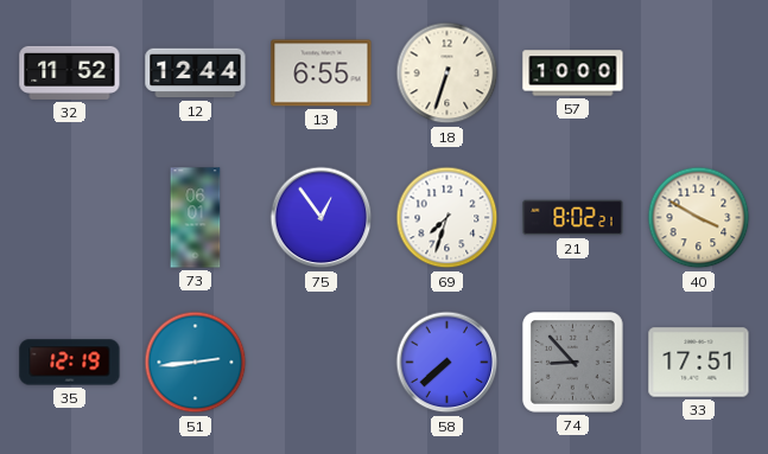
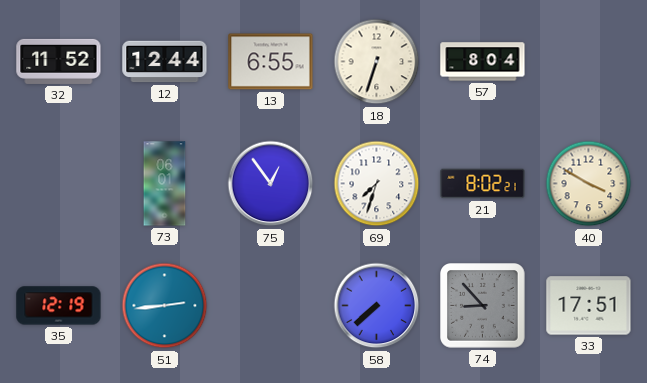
57: 10:00 -> 8:04
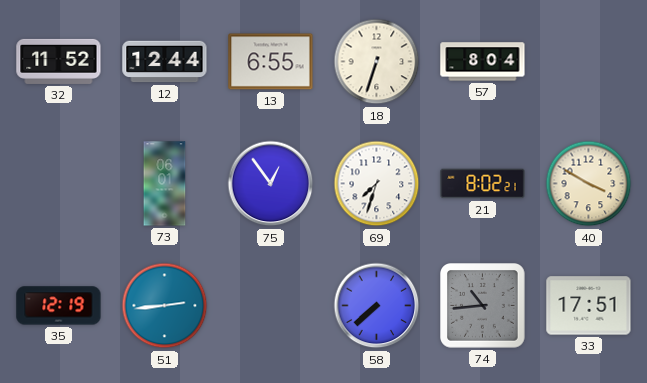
74: 8:53 -> 10:44
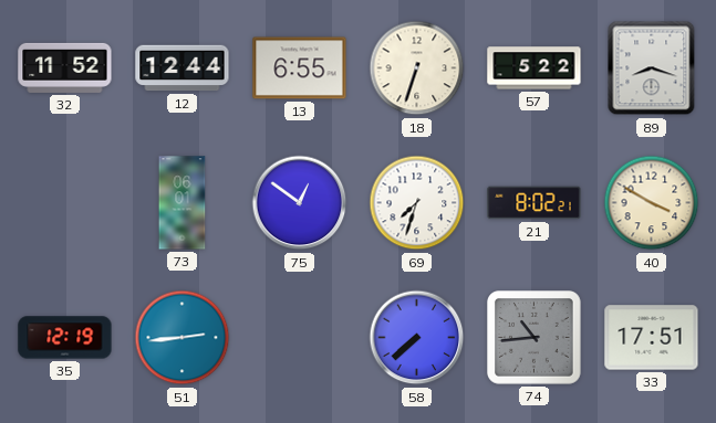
57: 8:04 -> 5:22
89: none -> 8:18
75: 12:54 -> 12:51
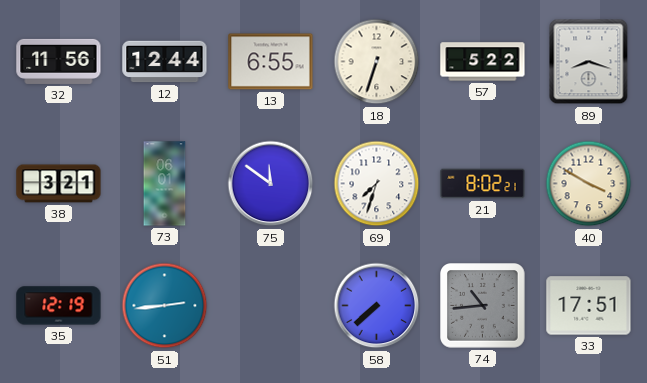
32: 11:52 -> 11:56
38: none -> 3:21
75: 12:51 -> 11:51
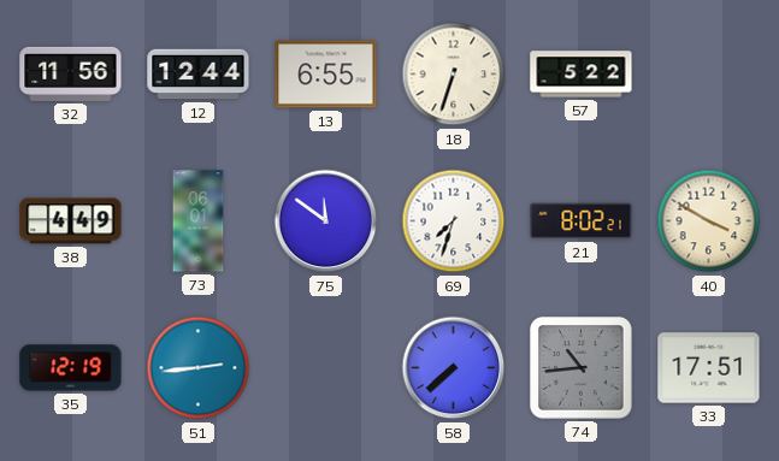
89: 8:18 -> none
38: 3:21 -> 4:49
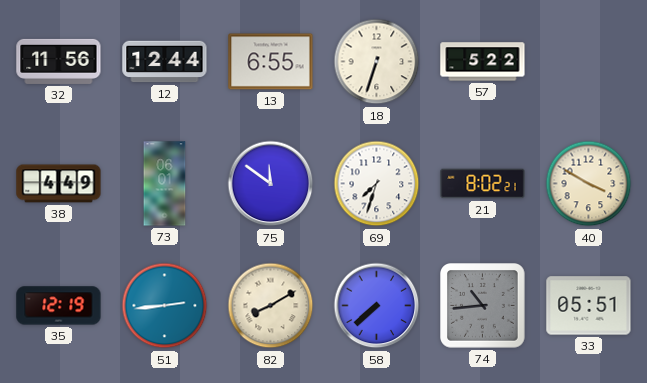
82: none -> 8:10
33: 17:51 -> 05:51
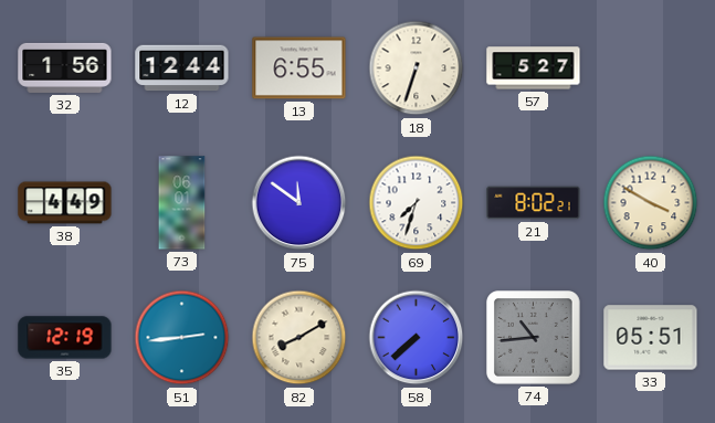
32: 11:56 -> 1:56
57: 5:22 -> 5:27
